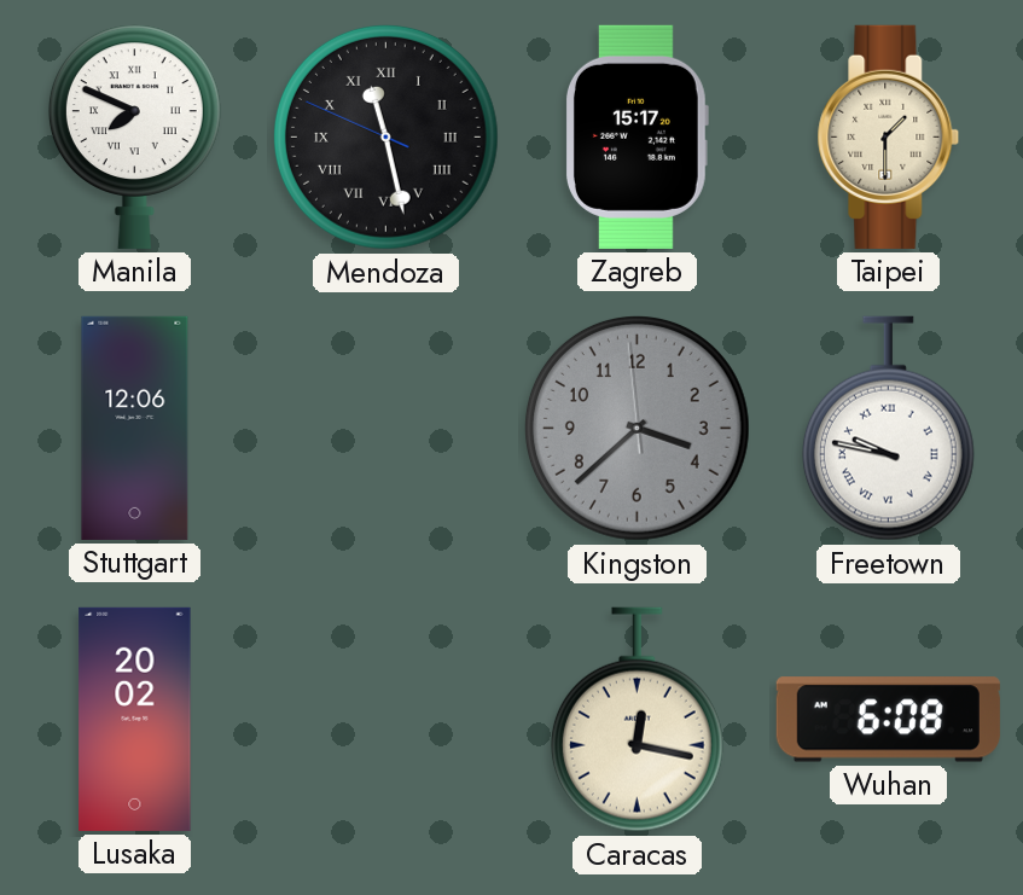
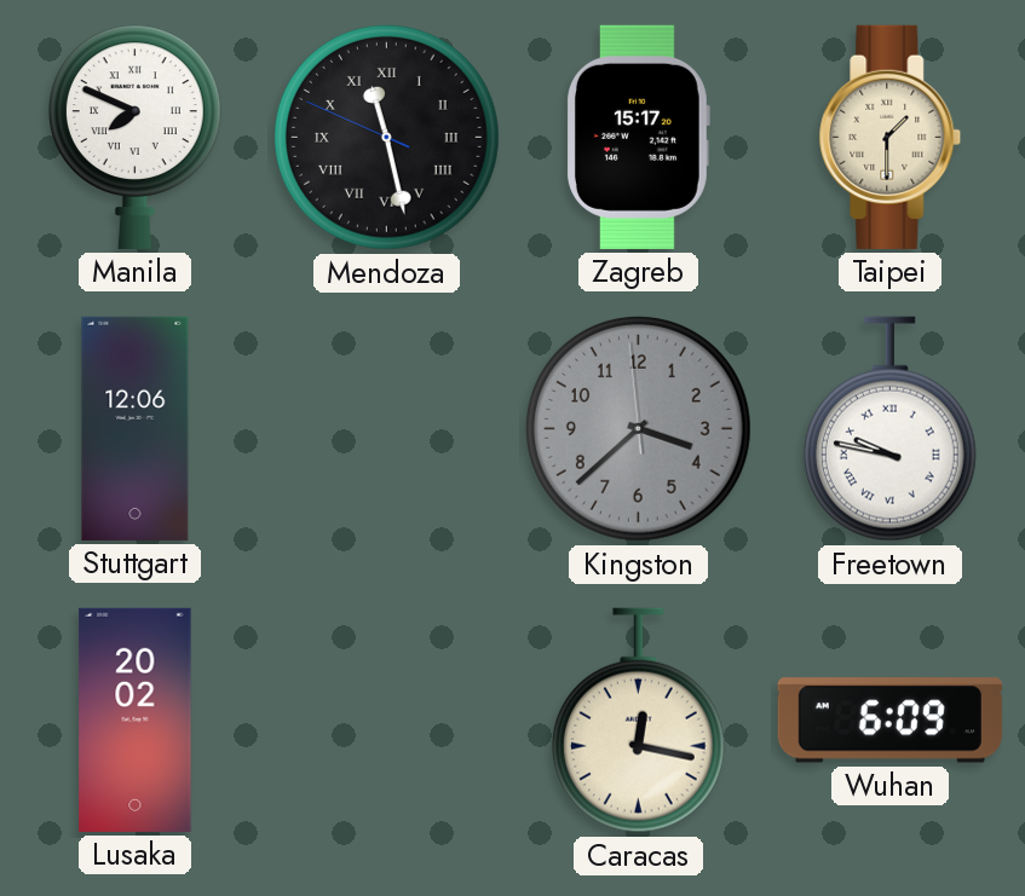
Wuhan: 6:08 -> 6:09
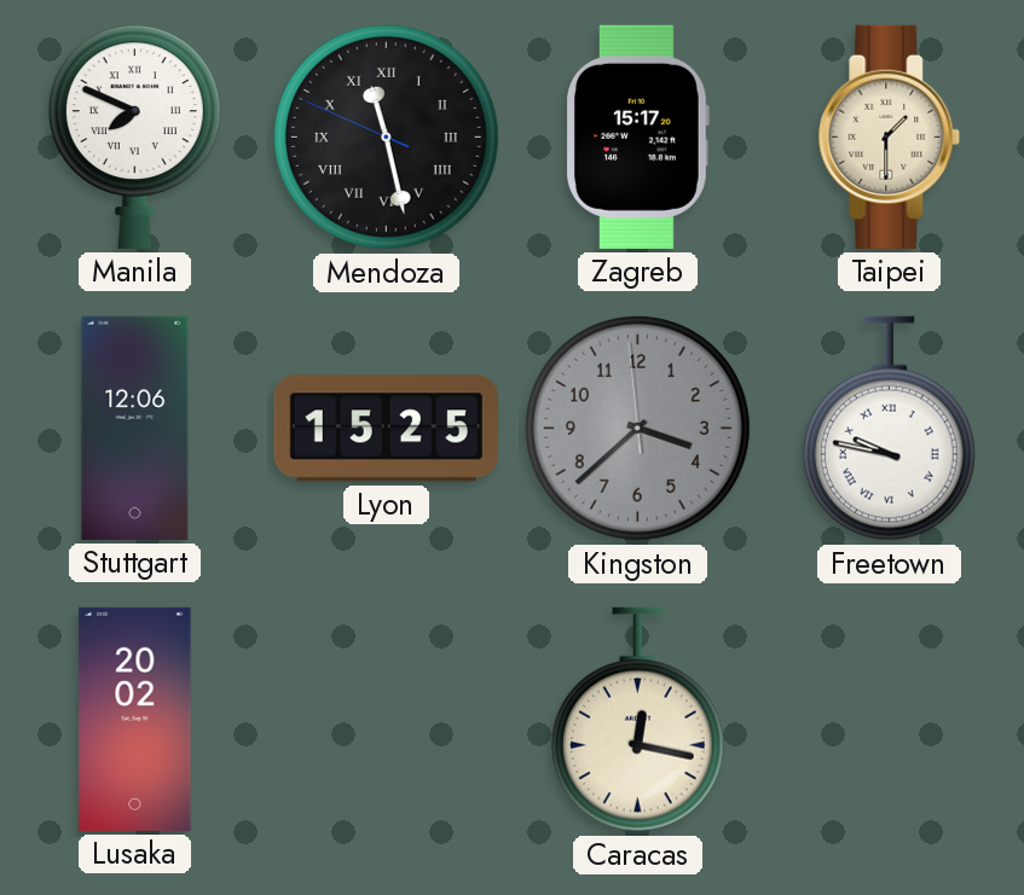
Lyon: none -> 15:25
Wuhan: 6:09 -> none
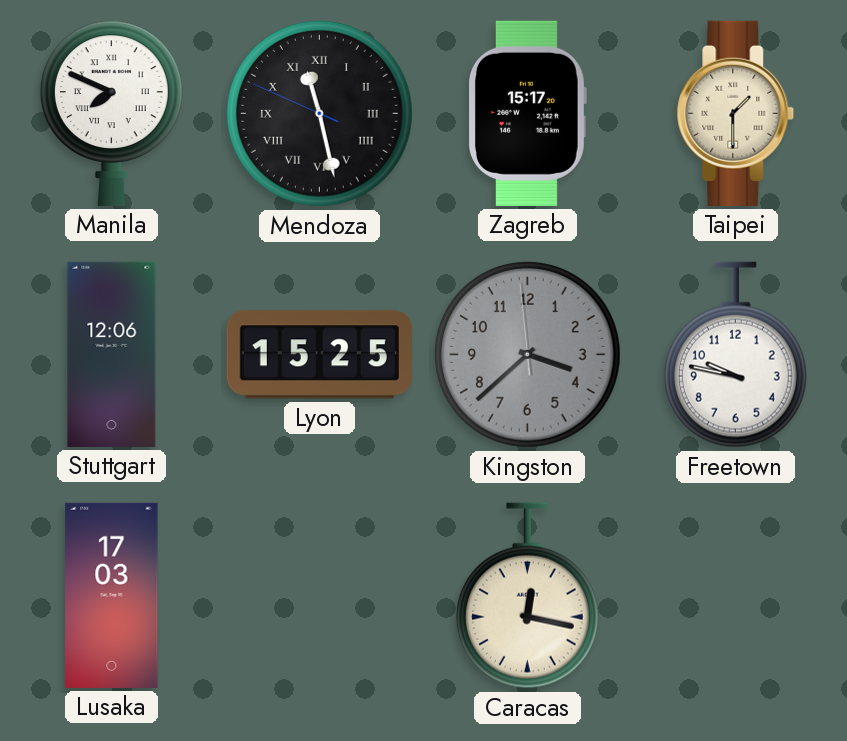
Freetown numerals: Roman -> Arabic
Lusaka: 20:02 -> 17:03
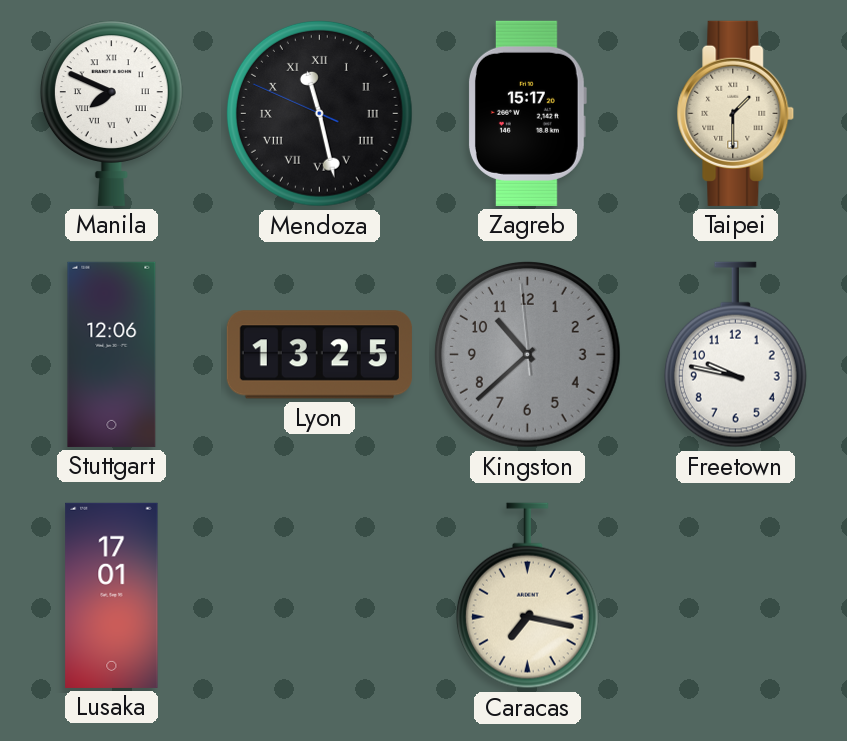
Lyon: 15:25 -> 13:25
Kingston: 3:37 -> 10:37
Lusaka: 17:03 -> 17:01
Caracas: 12:17 -> 7:17
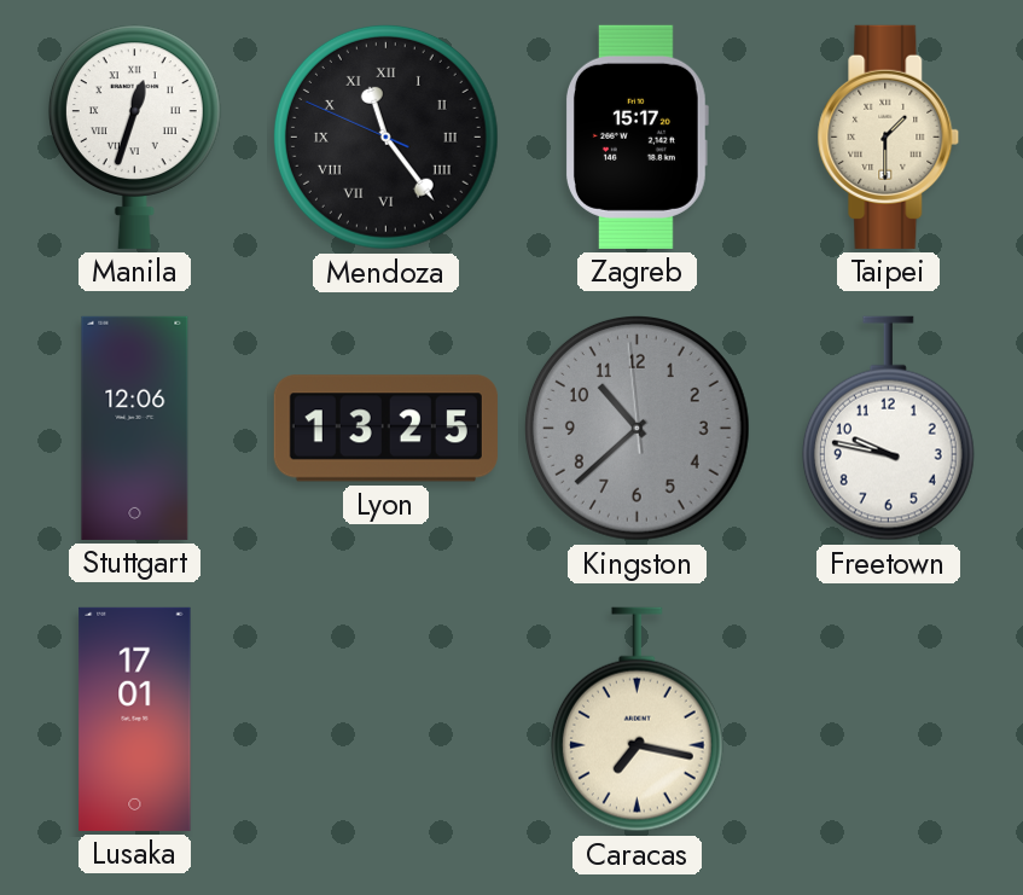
Manila: 7:49 -> 12:33
Mendoza: 11:27 -> 11:23
